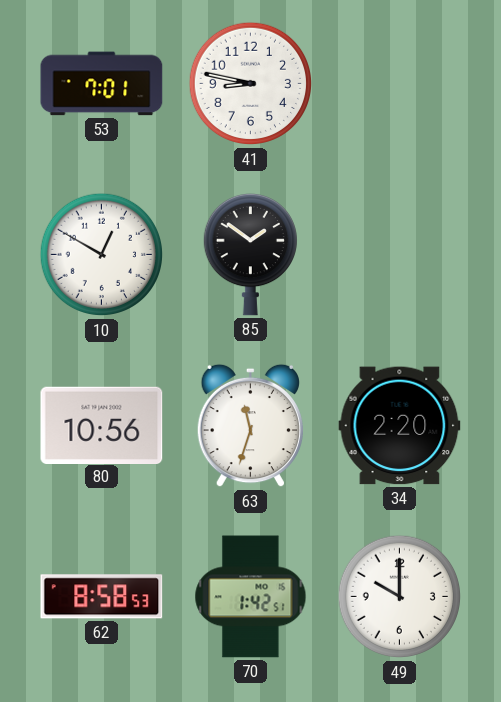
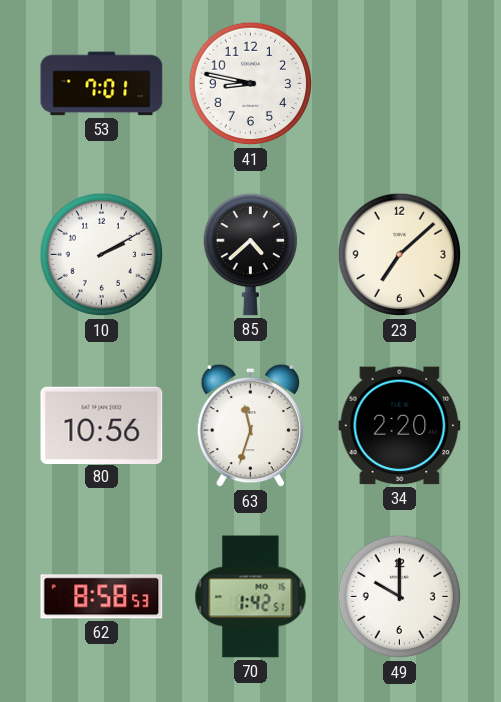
10: 12:50 -> 2:10
85: 1:51 -> 4:38
23: none -> 7:08
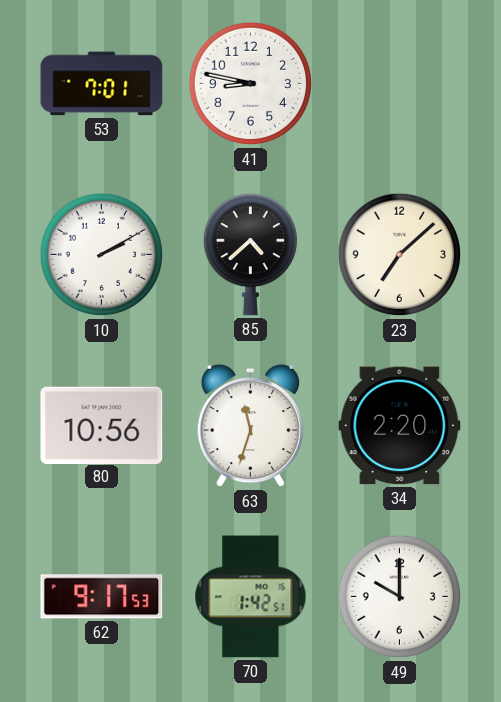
62: 8:58 -> 9:17
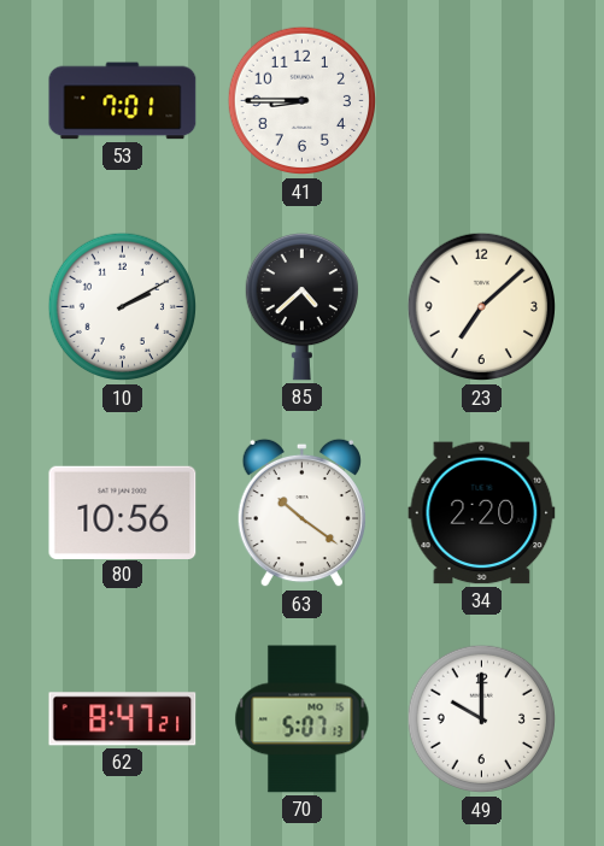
41: 8:47 -> 8:45
63: 11:33 -> 10:21
62: 9:17 -> 8:47
70: 1:42 -> 5:07
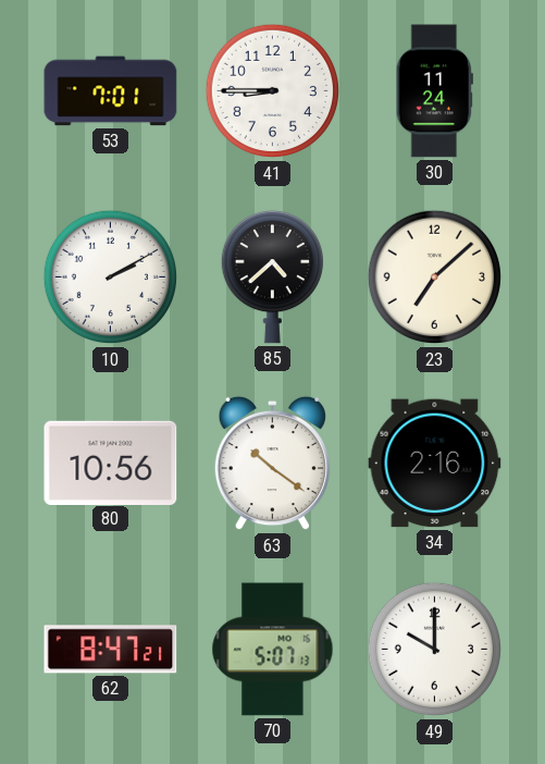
30: none -> 11:24
34: 2:20 -> 2:16
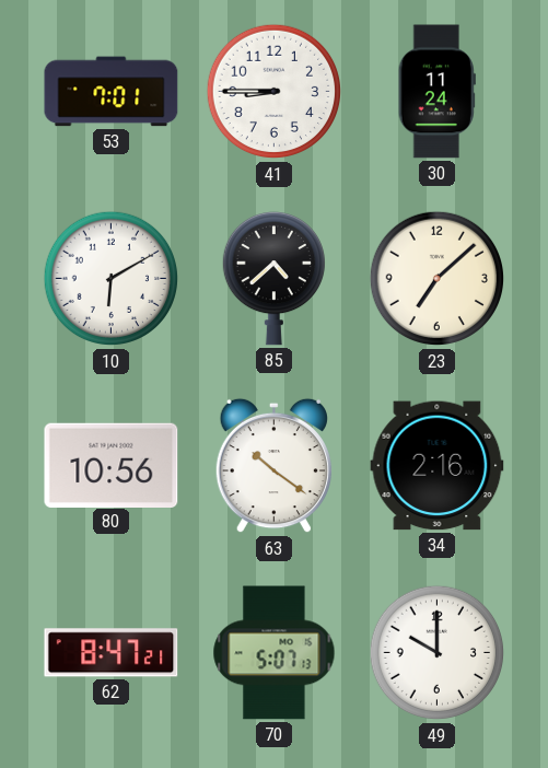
10: 2:10 -> 6:10
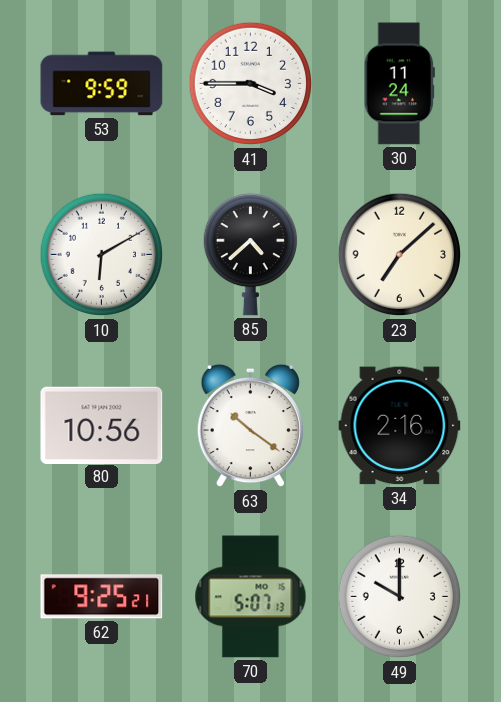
53: 7:01 -> 9:59
41: 8:45 -> 3:45
62: 8:47 -> 9:25
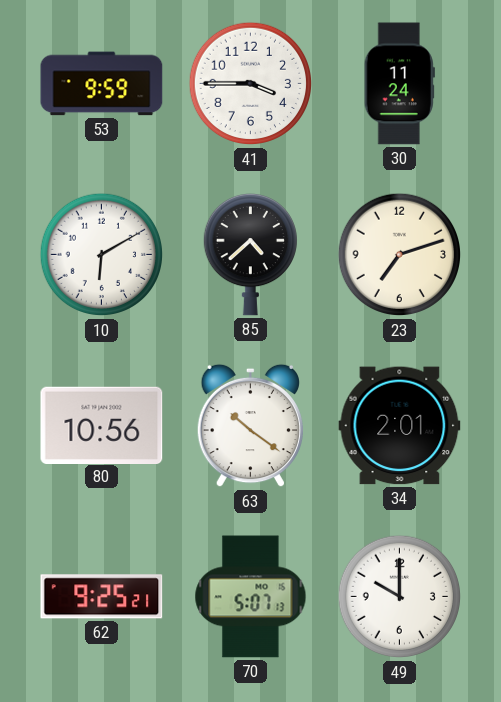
23: 7:08 -> 7:12
34: 2:16 -> 2:01
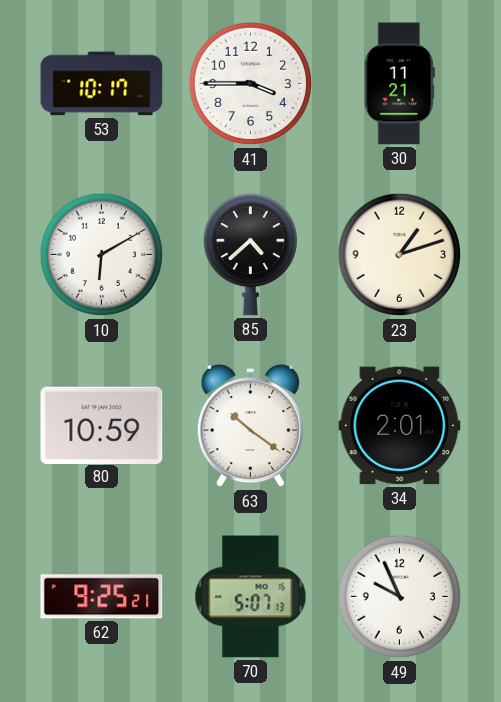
53: 9:59 -> 10:17
30: 11:24 -> 11:21
23: 7:12 -> 1:12
80: 10:56 -> 10:59
49: 10:00 -> 9:56
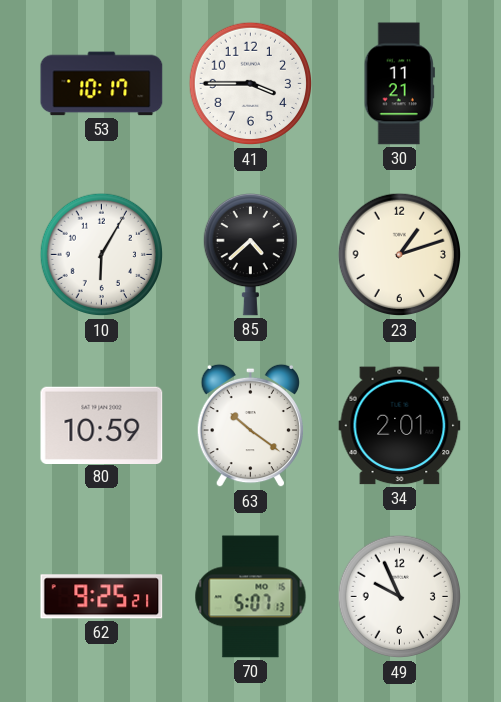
10: 6:10 -> 6:05
